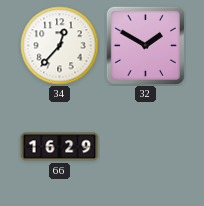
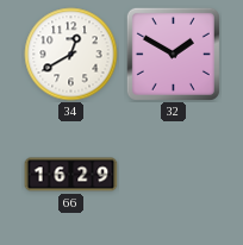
34: 12:37 -> 12:40
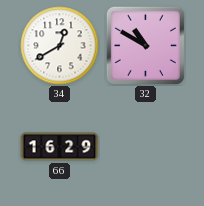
32: 1:50 -> 10:50
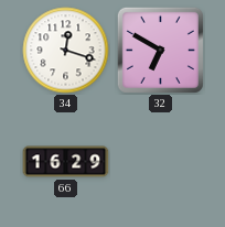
34: 12:40 -> 12:18
32: 10:50 -> 6:50
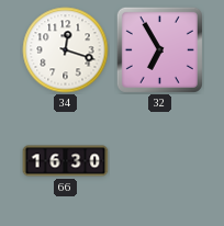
32: 6:50 -> 6:55
66: 16:29 -> 16:30
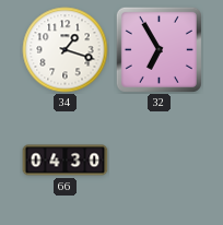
34: 12:18 -> 1:18
66: 16:30 -> 04:30
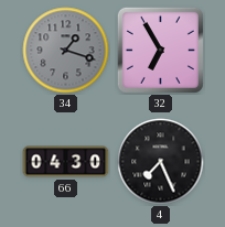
34 dial: white -> grey
4: none -> 7:26
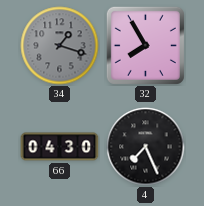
32: 6:55 -> 7:55
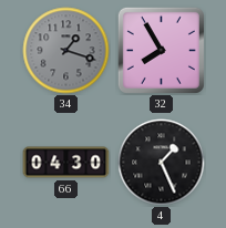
4: 7:26 -> 1:26
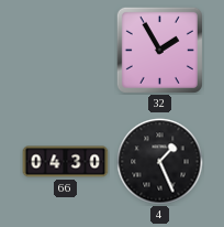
34: 1:18 -> none
32: 7:55 -> 1:55
